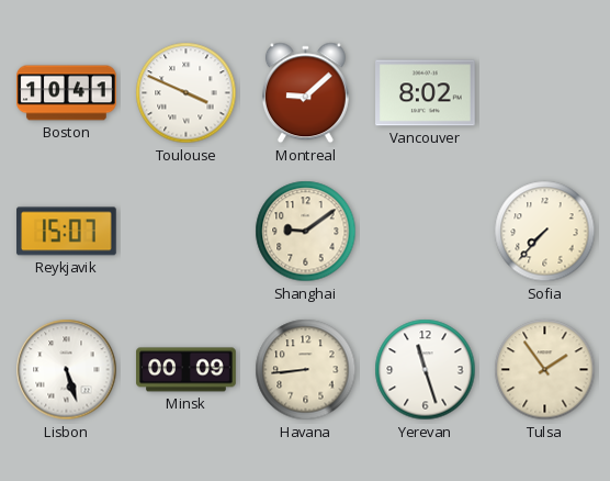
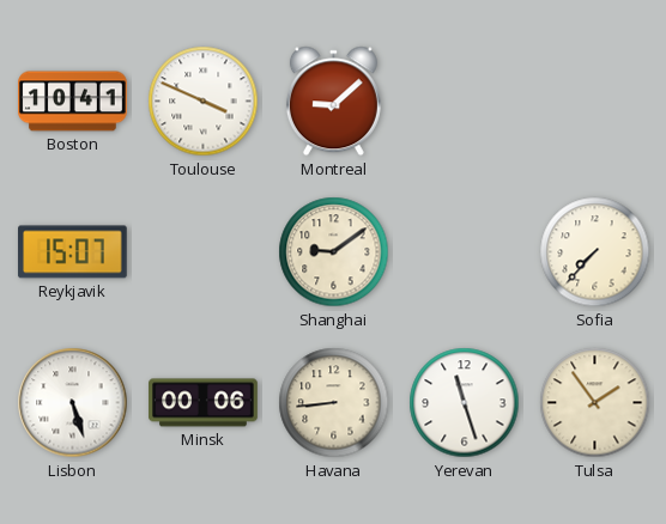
Vancouver: 8:02 -> none
Minsk: 00:09 -> 00:06
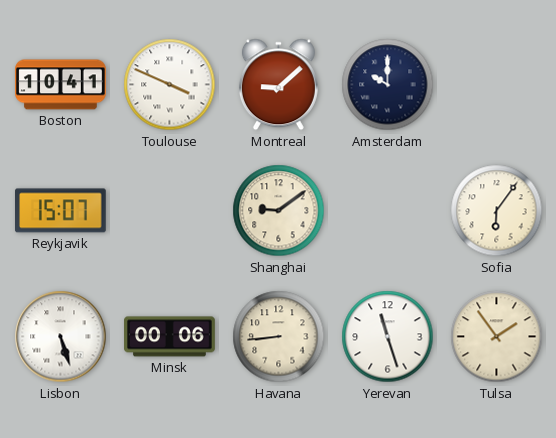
Amsterdam: none -> 10:00
Sofia: 7:37 -> 6:06
